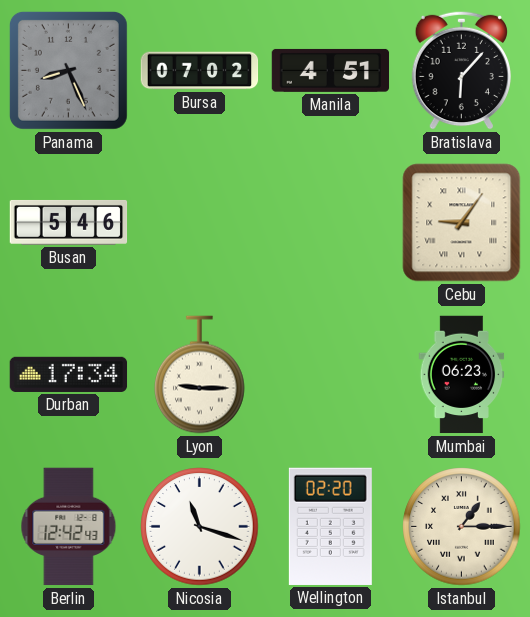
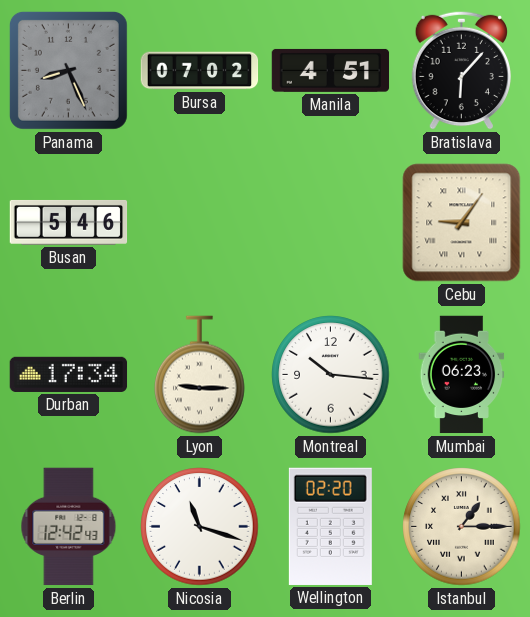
Montreal: none -> 10:16
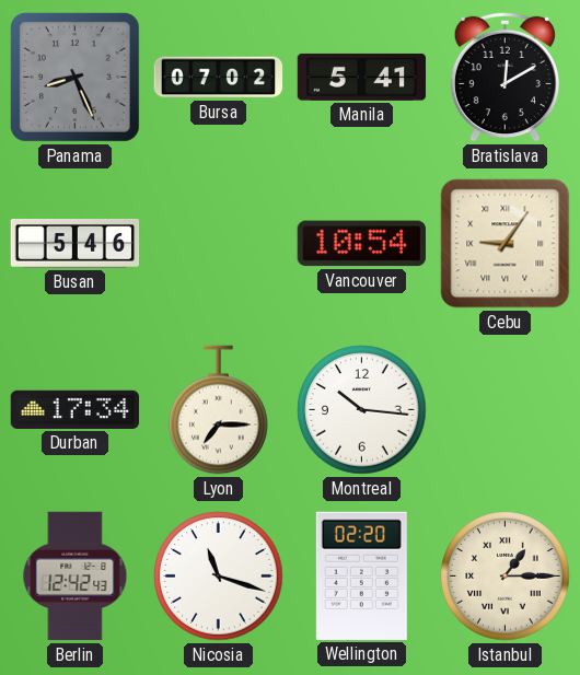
Manila: 4:51 -> 5:41
Bratislava: 6:07 -> 12:10
Vancouver: none -> 10:54
Lyon: 9:15 -> 7:15
Mumbai: 06:23 -> none
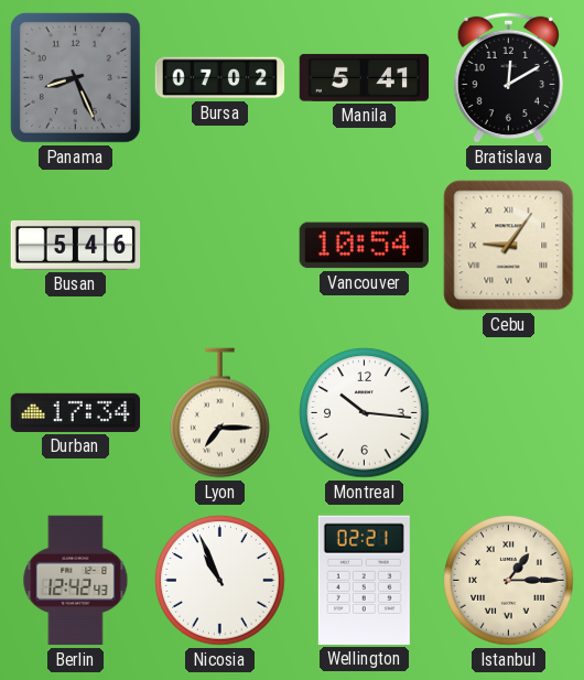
Nicosia: 11:18 -> 10:56
Wellington: 02:20 -> 02:21
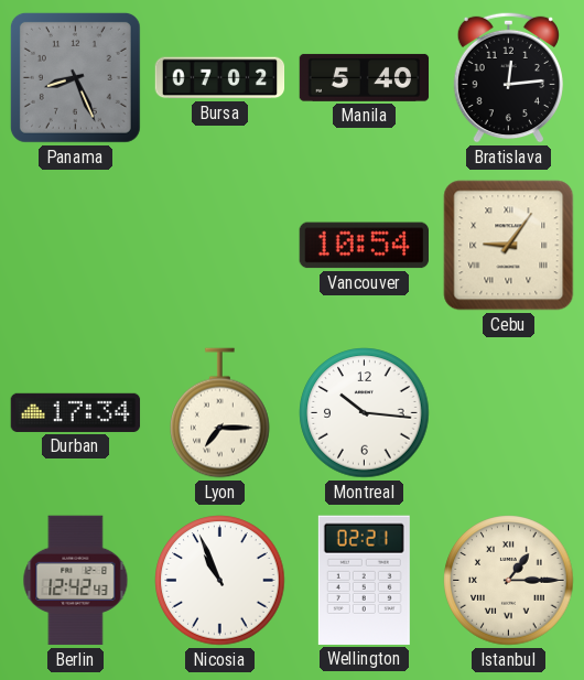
Manila: 5:41 -> 5:40
Bratislava: 12:10 -> 12:14
Busan: 5:46 -> none
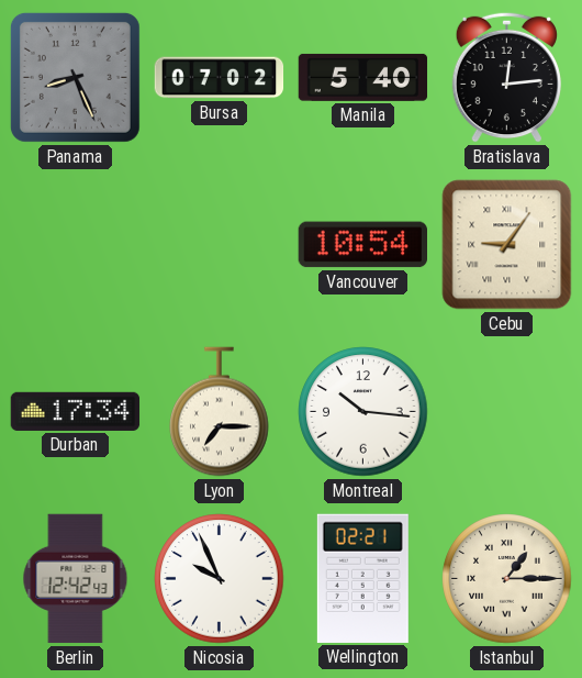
Nicosia: 10:56 -> 9:56
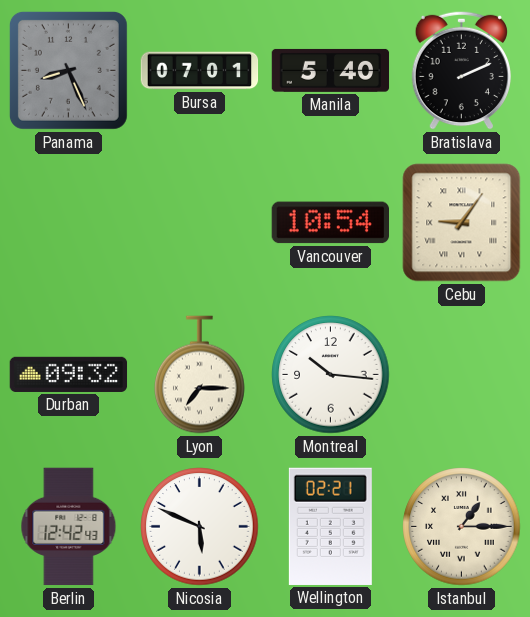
Bursa: 07:02 -> 07:01
Bratislava: 12:14 -> 2:11
Durban: 17:34 -> 09:32
Nicosia: 9:56 -> 5:49
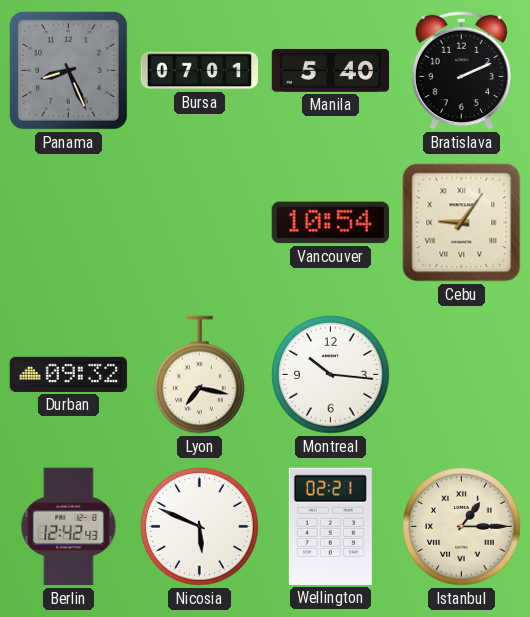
Lyon: 7:15 -> 7:17
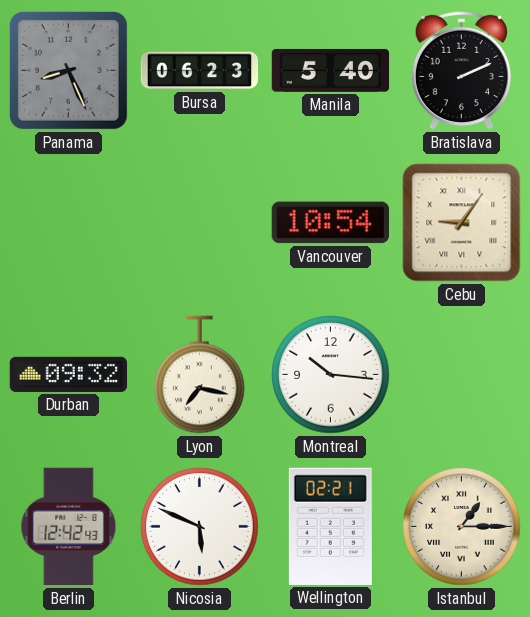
Bursa: 07:01 -> 06:23
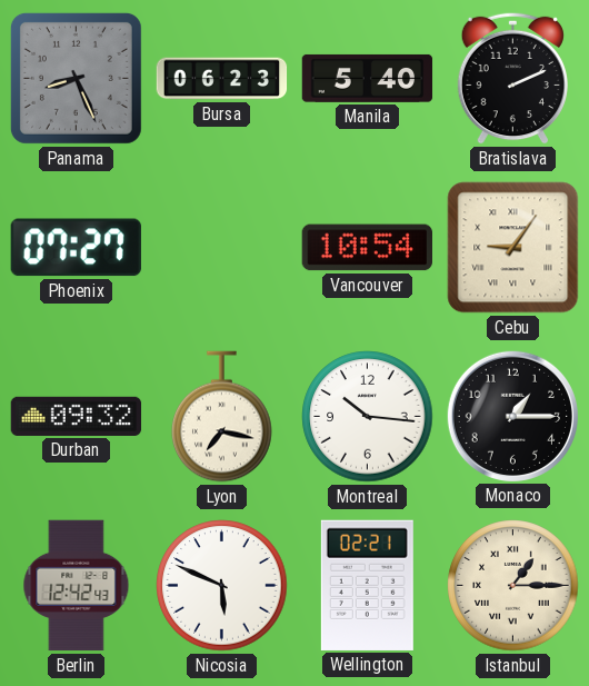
Phoenix: none -> 07:27
Monaco: none -> 1:15
